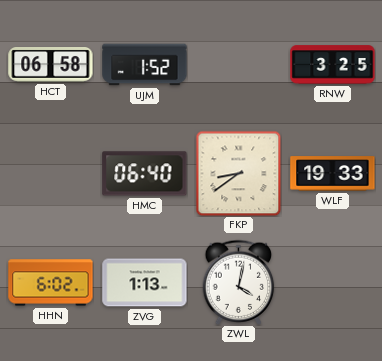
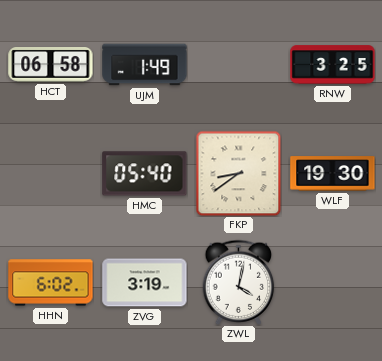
UJM: 1:52 -> 1:49
HMC: 06:40 -> 05:40
WLF: 19:33 -> 19:30
ZVG: 1:13 -> 3:19
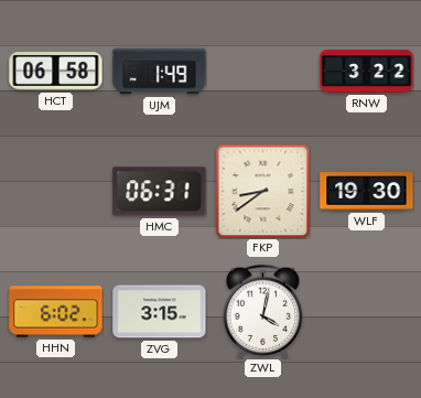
RNW: 3:25 -> 3:22
HMC: 05:40 -> 06:31
ZVG: 3:19 -> 3:15
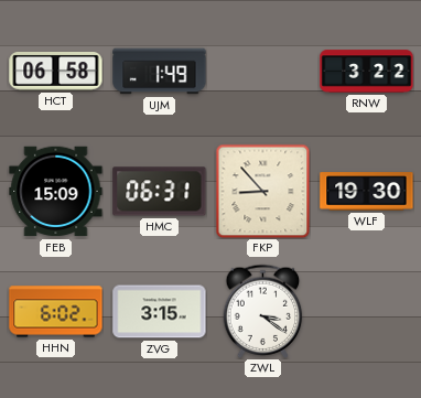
FEB: none -> 15:09
FKP: 8:39 -> 8:53
ZWL: 4:02 -> 3:21
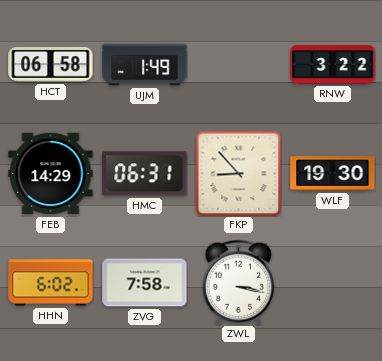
FEB: 15:09 -> 14:29
ZVG: 3:15 -> 7:58
ZWL: 3:21 -> 3:17
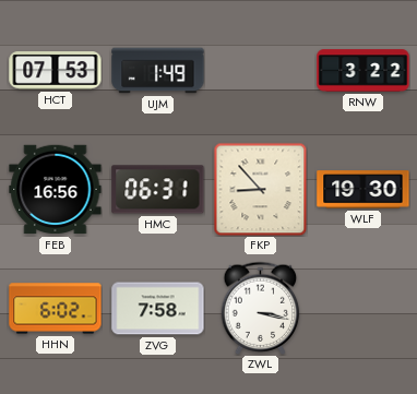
HCT: 06:58 -> 07:53
FEB: 14:29 -> 16:56
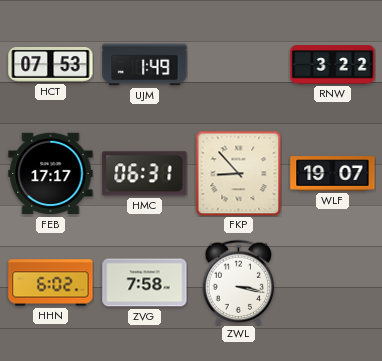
FEB: 16:56 -> 17:17
WLF: 19:30 -> 19:07
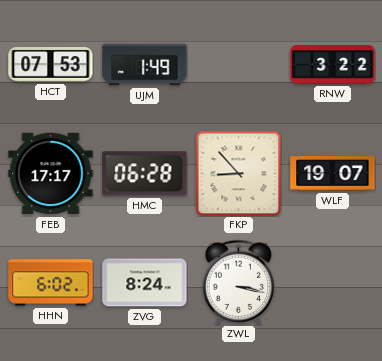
HMC: 06:31 -> 06:28
ZVG: 7:58 -> 8:24
